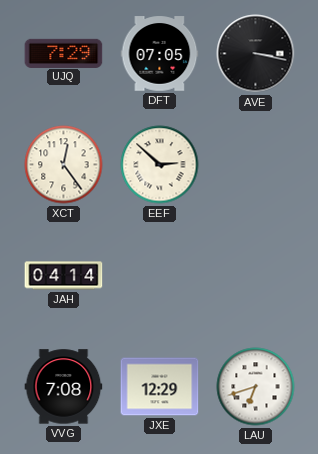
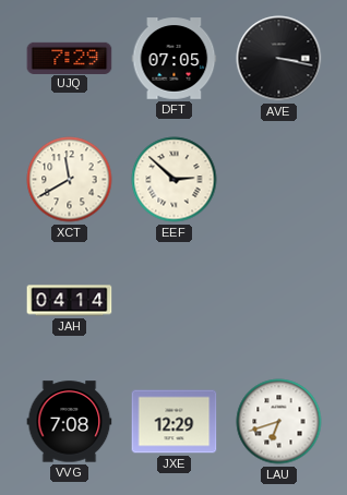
XCT: 12:24 -> 11:40
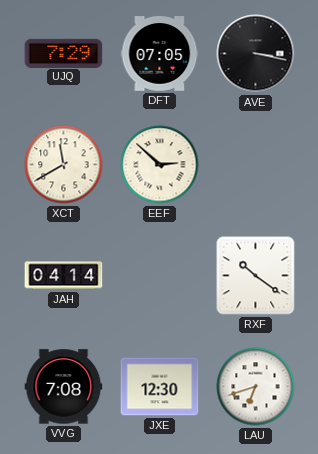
RXF: none -> 10:21
JXE: 12:29 -> 12:30
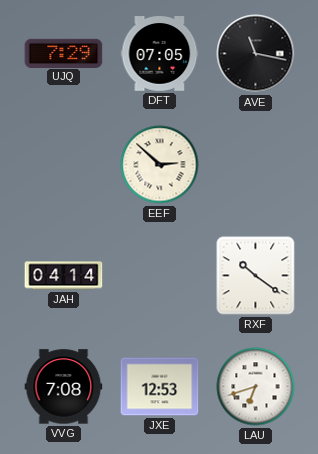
AVE: 3:17 -> 11:17
XCT: 11:40 -> none
JXE: 12:30 -> 12:53
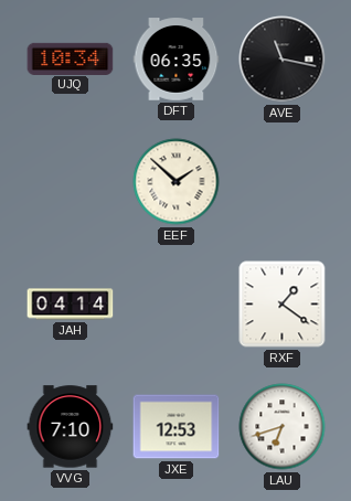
UJQ: 7:29 -> 10:34
DFT: 07:05 -> 06:35
EEF: 2:52 -> 1:52
RXF: 10:21 -> 1:21
VVG: 7:08 -> 7:10
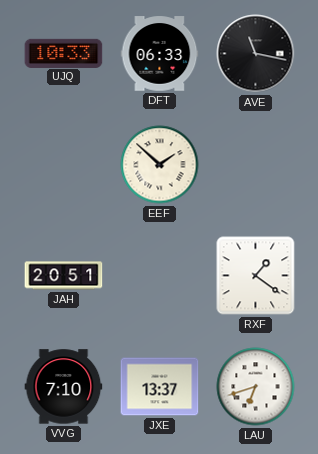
UJQ: 10:34 -> 10:33
DFT: 06:35 -> 06:33
JAH: 04:14 -> 20:51
JXE: 12:53 -> 13:37
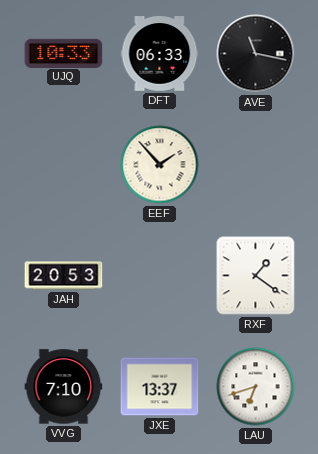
EEF: 1:52 -> 1:53
JAH: 20:51 -> 20:53
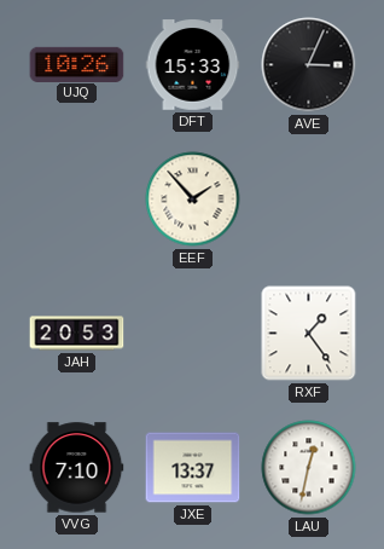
UJQ: 10:33 -> 10:26
DFT: 06:33 -> 15:33
AVE: 11:17 -> 3:04
RXF: 1:21 -> 1:24
LAU: 6:42 -> 12:32
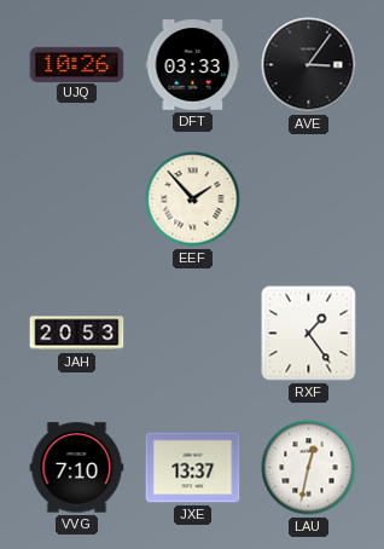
DFT: 15:33 -> 03:33
AVE: 3:04 -> 3:06
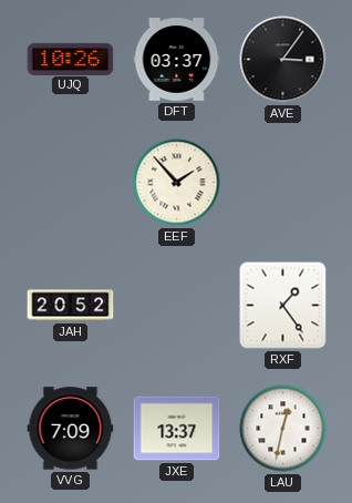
DFT: 03:33 -> 03:37
JAH: 20:53 -> 20:52
VVG: 7:10 -> 7:09
